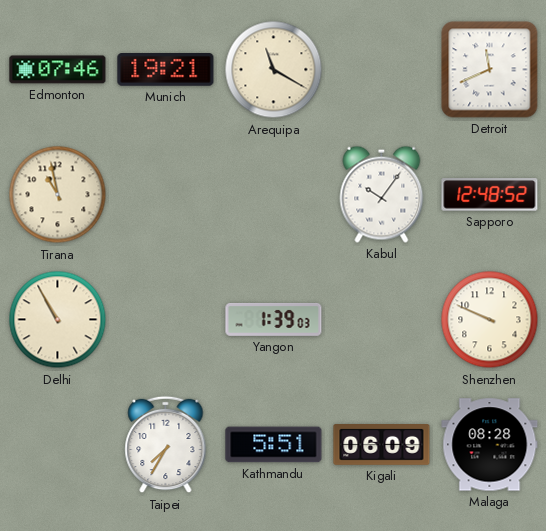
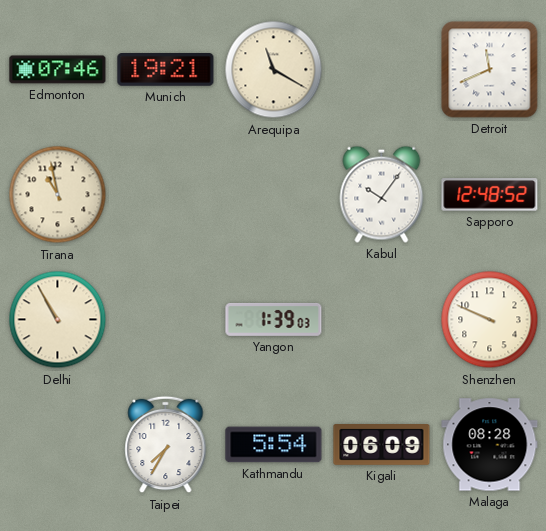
Kathmandu: 5:51 -> 5:54
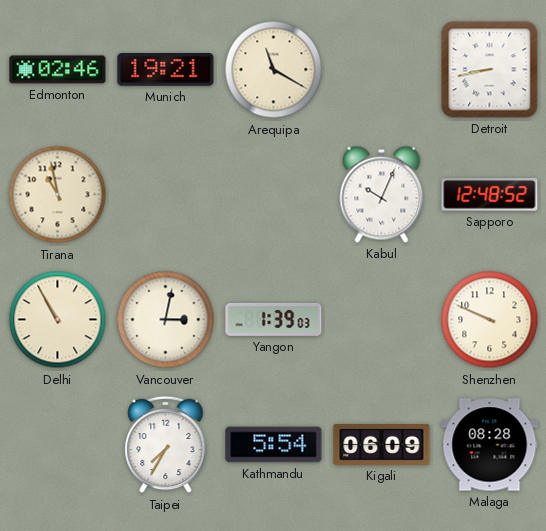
Edmonton: 07:46 -> 02:46
Detroit: 11:41 -> 8:43
Kabul: 10:06 -> 10:04
Vancouver: none -> 3:02
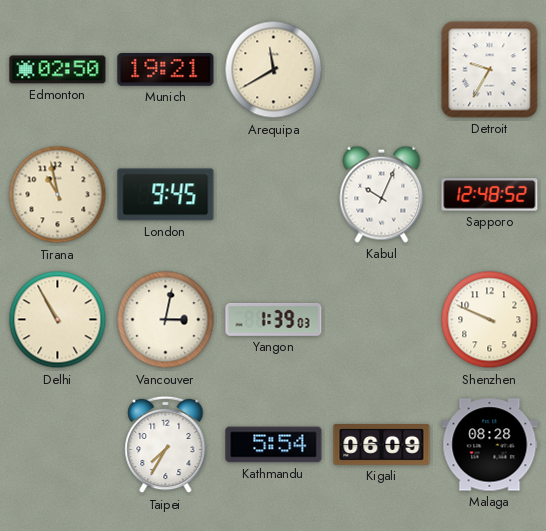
Edmonton: 02:46 -> 02:50
Arequipa: 11:20 -> 11:40
Detroit: 8:43 -> 9:35
London: none -> 9:45
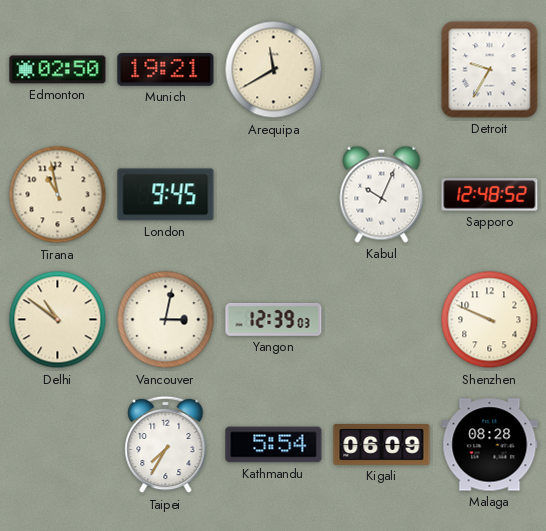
Delhi: 10:55 -> 10:51
Yangon: 1:39 -> 12:39
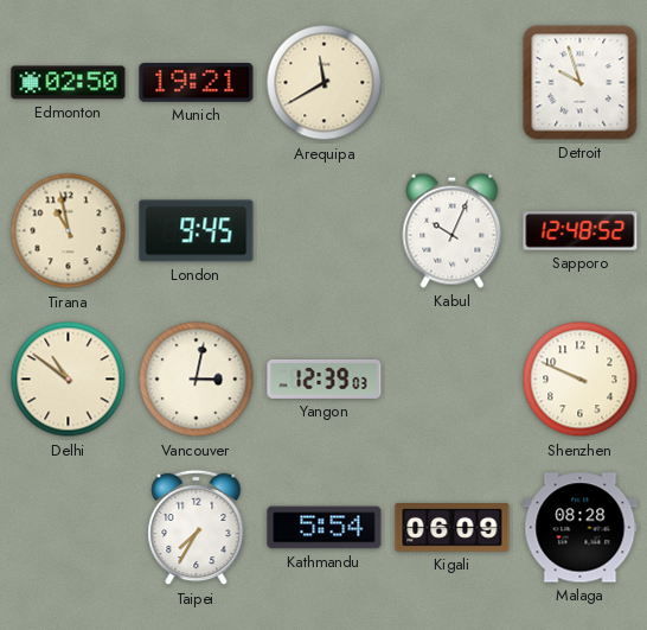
Detroit: 9:35 -> 9:57
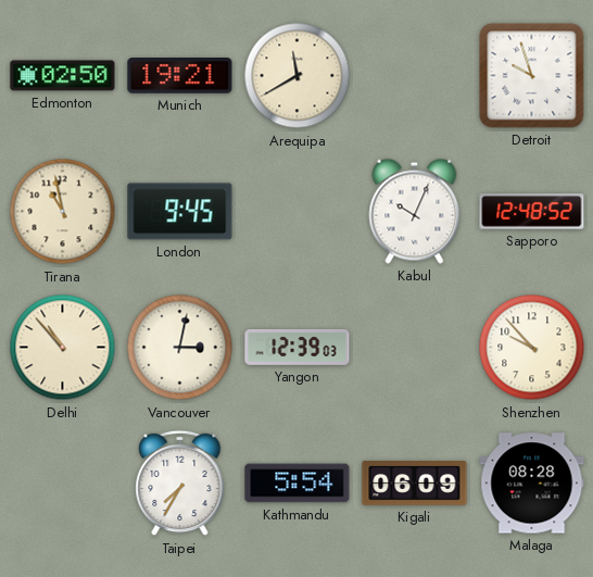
Delhi: 10:51 -> 10:53
Shenzhen: 9:49 -> 9:53
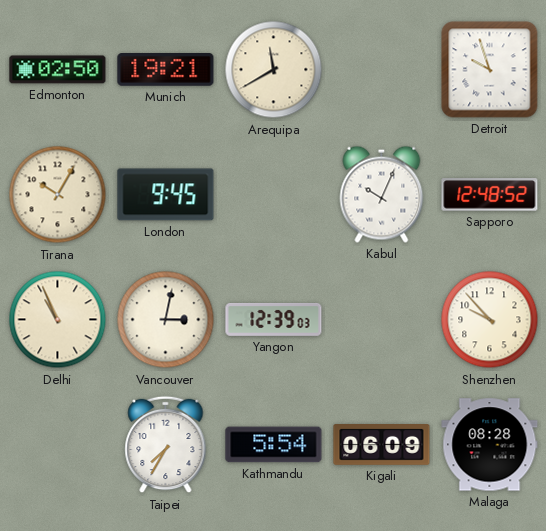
Tirana: 10:58 -> 10:05
Delhi: 10:53 -> 10:56
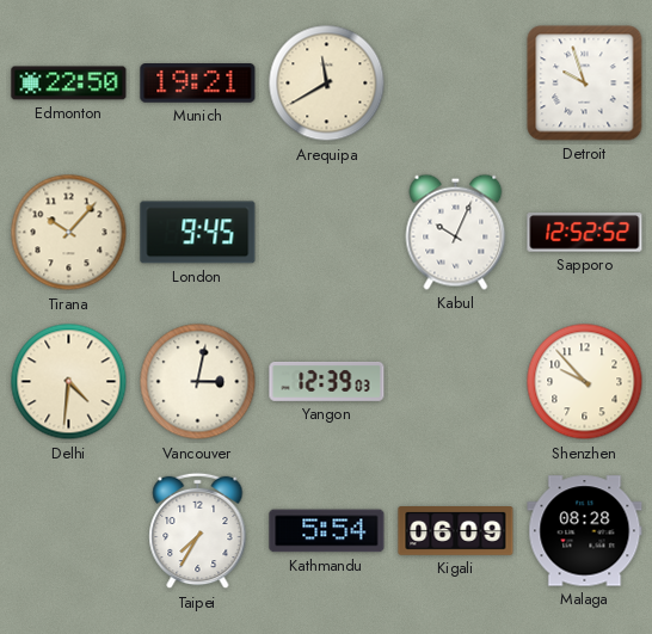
Edmonton: 02:50 -> 22:50
Tirana: 10:05 -> 10:07
Sapporo: 12:48 -> 12:52
Delhi: 10:56 -> 4:31
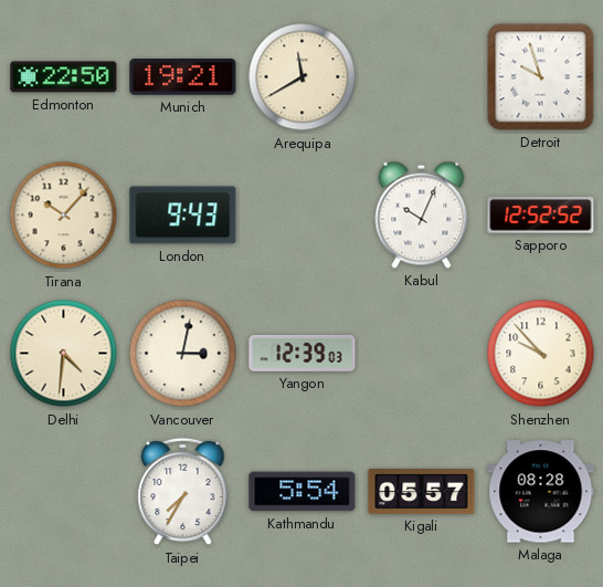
London: 9:45 -> 9:43
Kigali: 06:09 -> 05:57
